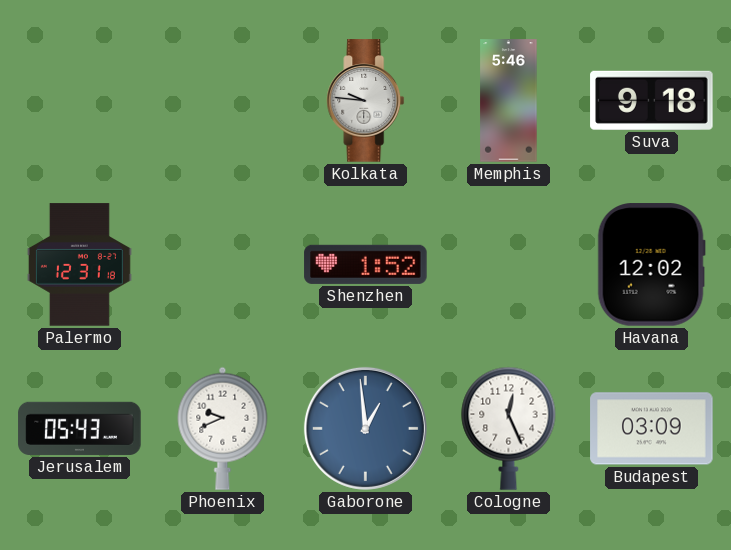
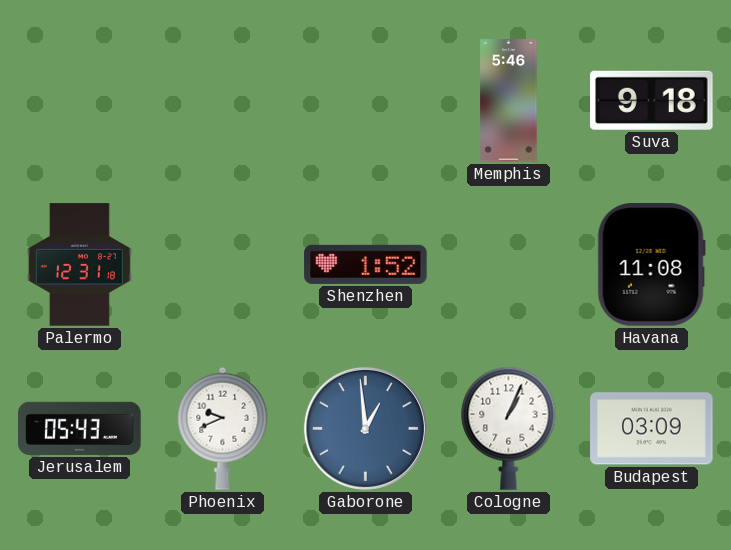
Kolkata: 9:46 -> none
Havana: 12:02 -> 11:08
Cologne: 12:26 -> 1:04
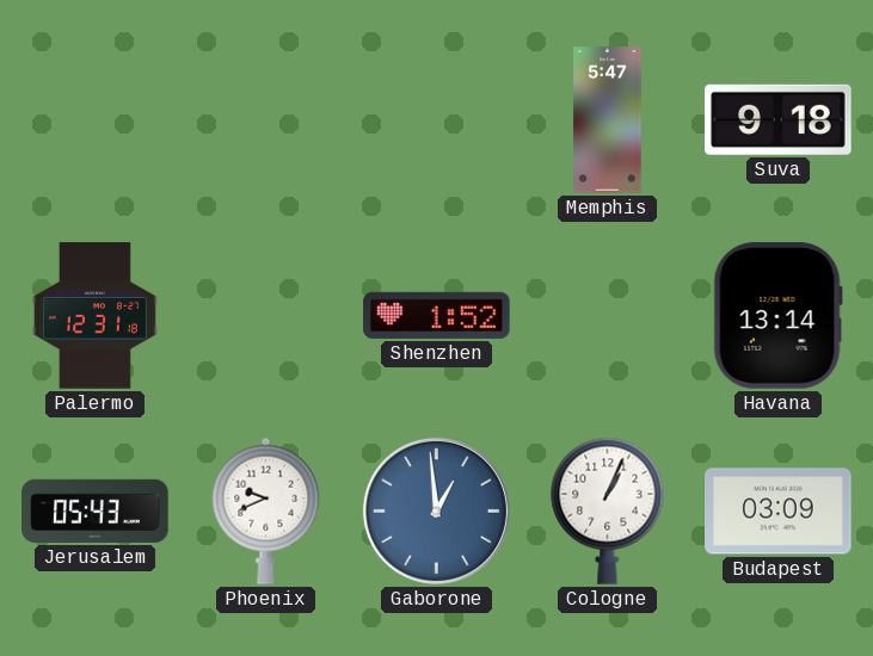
Memphis: 5:46 -> 5:47
Havana: 11:08 -> 13:14
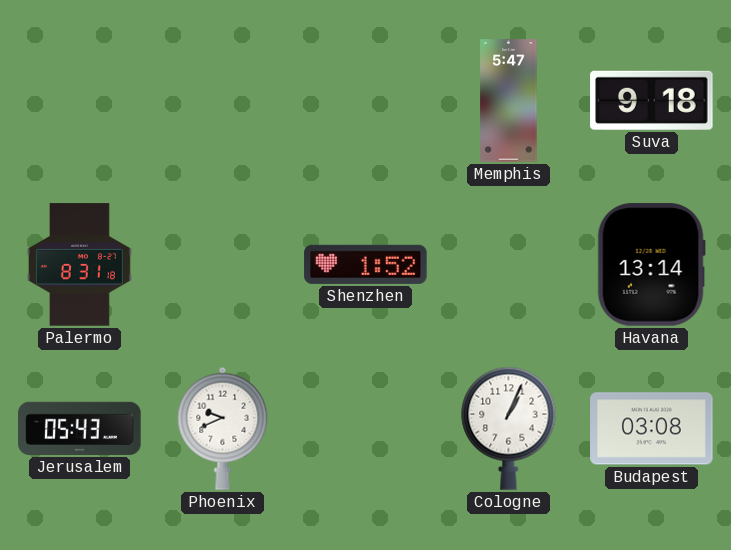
Palermo: 12:31 -> 8:31
Gaborone: 12:59 -> none
Budapest: 03:09 -> 03:08
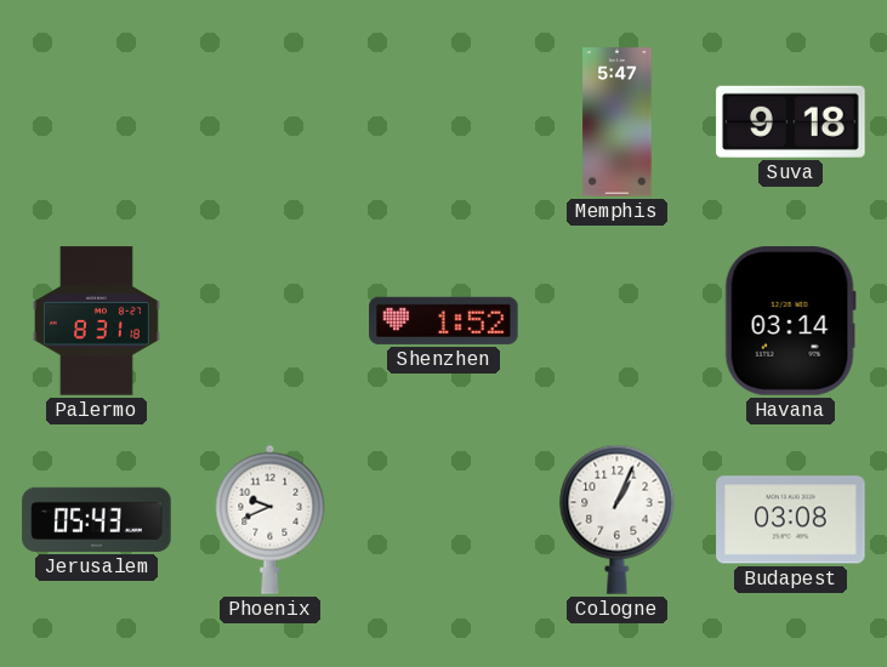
Havana: 13:14 -> 03:14
